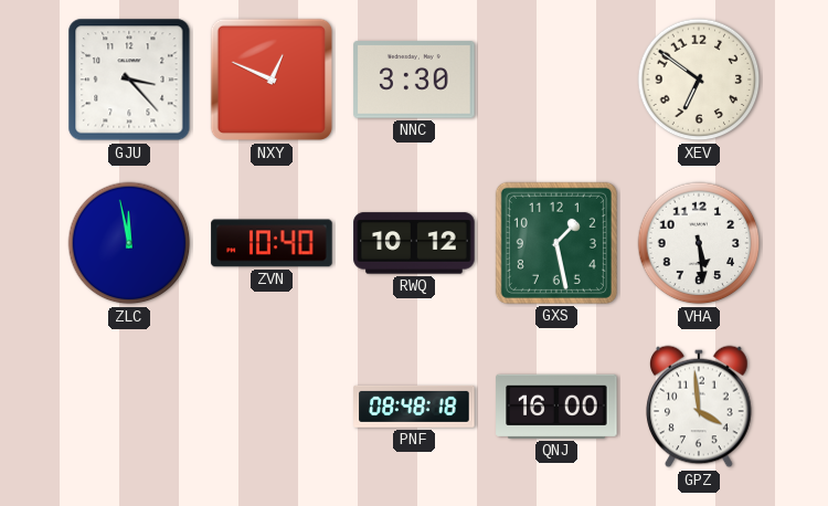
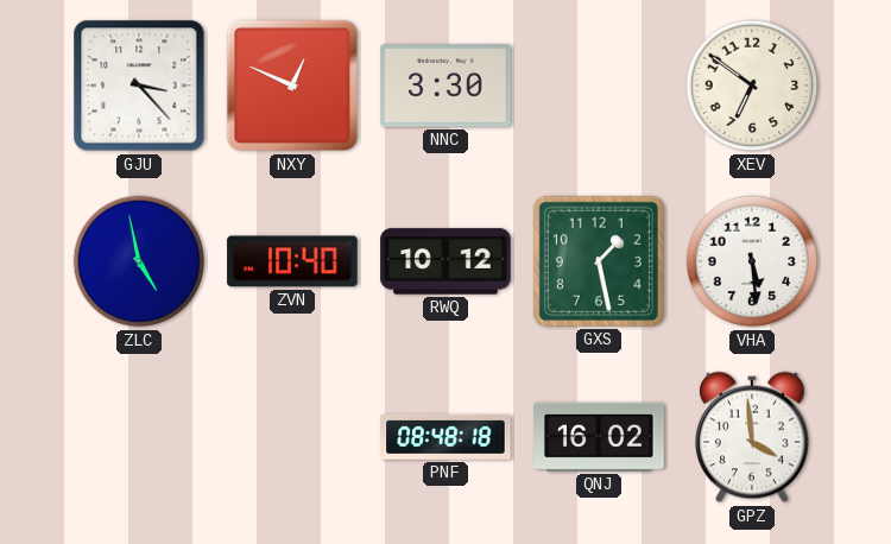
ZLC: 11:58 -> 4:58
QNJ: 16:00 -> 16:02
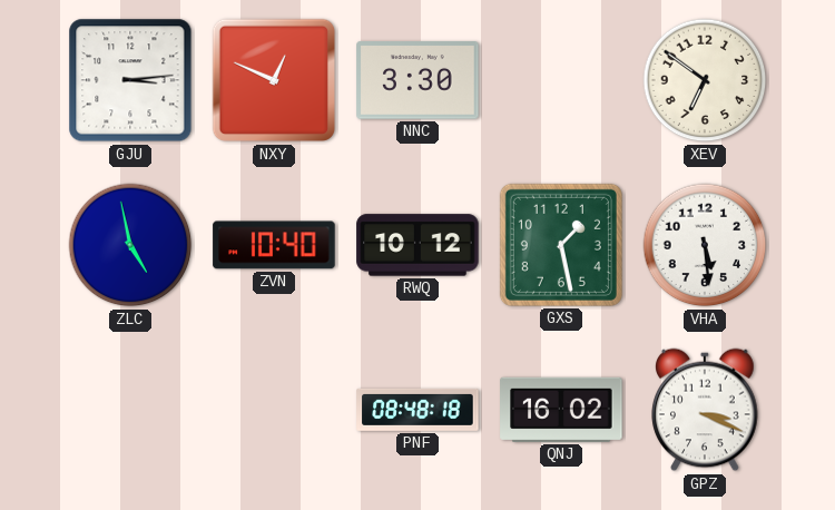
GJU: 3:23 -> 3:14
GPZ: 3:59 -> 3:19
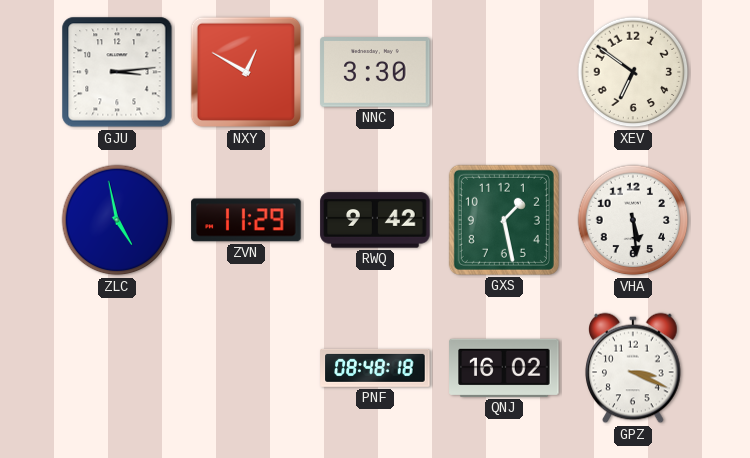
NXY: 12:49 -> 12:50
ZVN: 10:40 -> 11:29
RWQ: 10:12 -> 9:42
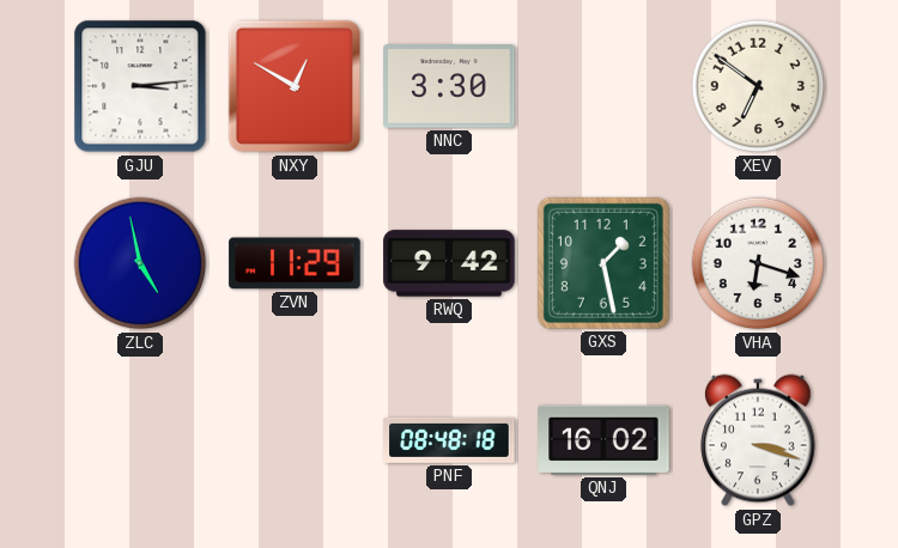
VHA: 5:29 -> 6:18
GPZ: 3:19 -> 3:18
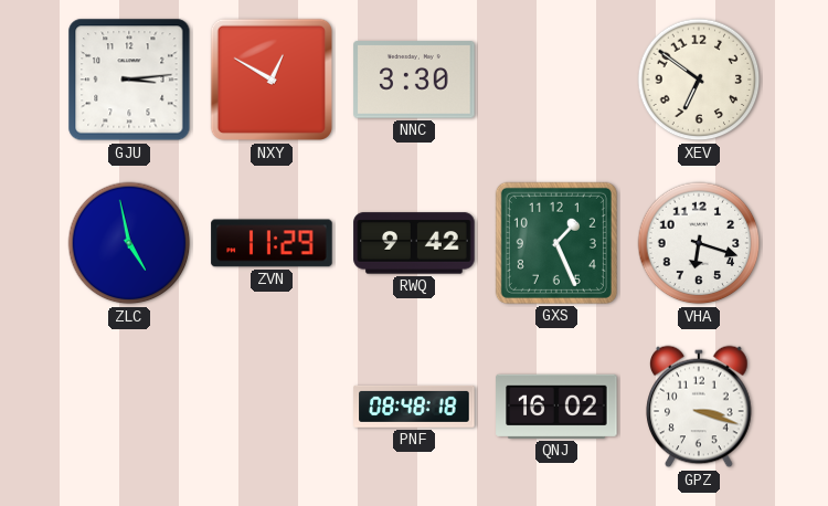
GXS: 1:28 -> 1:26
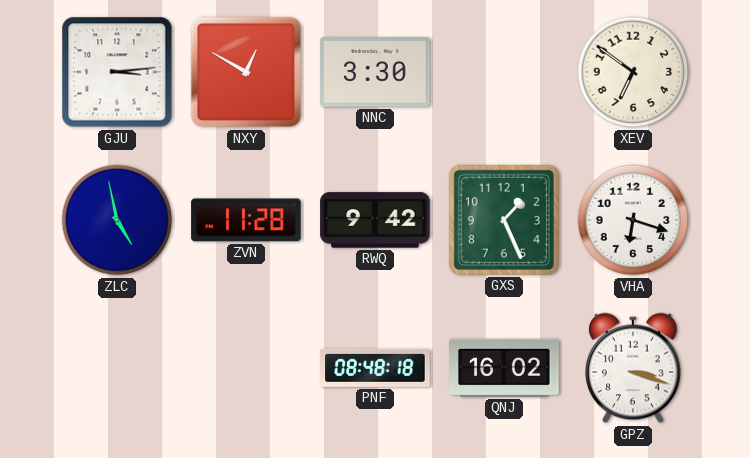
ZVN: 11:29 -> 11:28
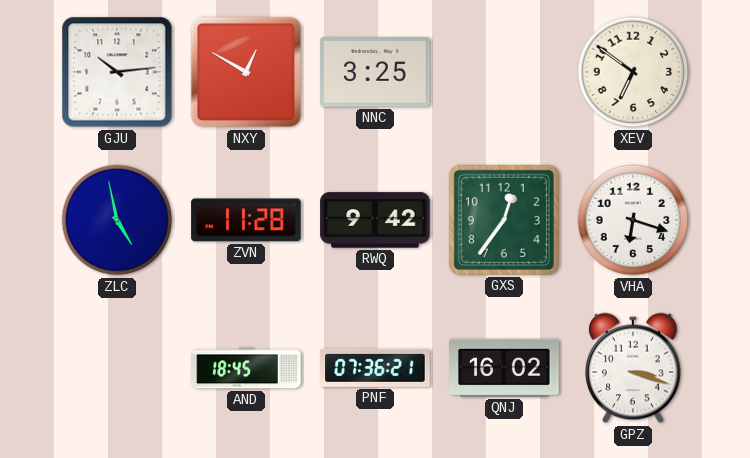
GJU: 3:14 -> 10:14
NNC: 3:30 -> 3:25
GXS: 1:26 -> 12:36
AND: none -> 18:45
PNF: 08:48 -> 07:36
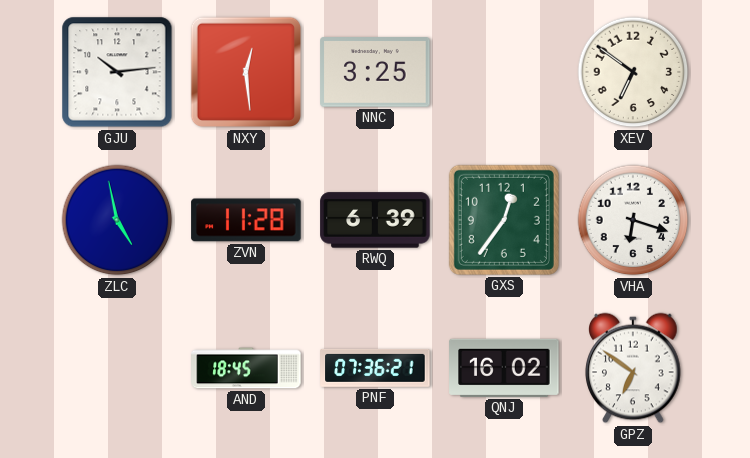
NXY: 12:50 -> 12:29
RWQ: 9:42 -> 6:39
GPZ: 3:18 -> 6:51
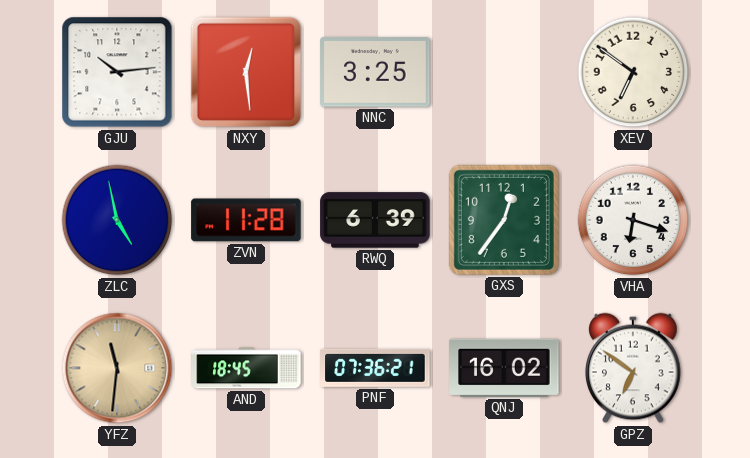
YFZ: none -> 11:31
